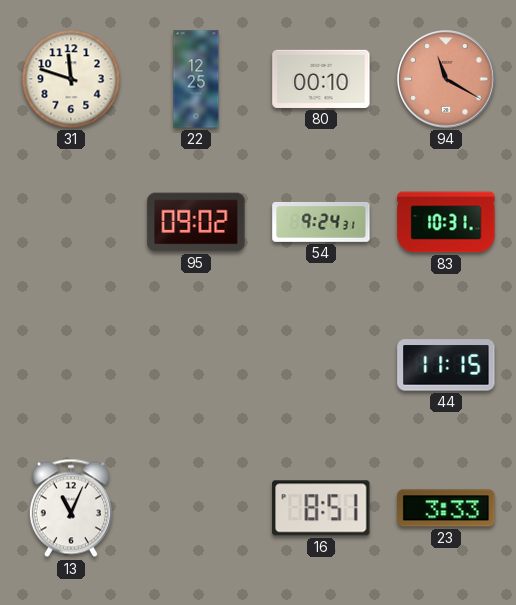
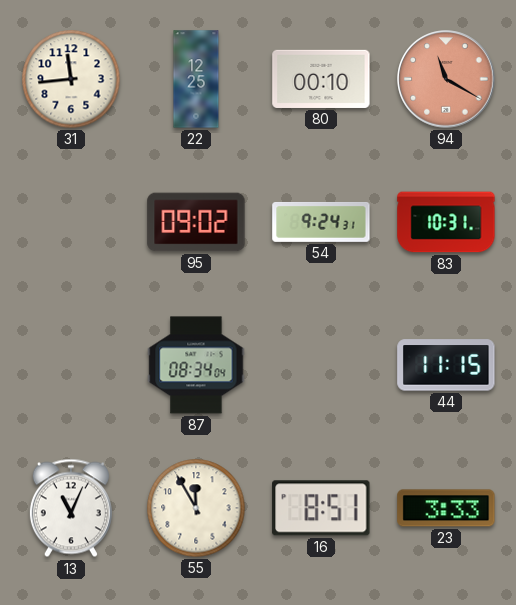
31: 11:48 -> 11:44
87: none -> 08:34
55: none -> 11:55
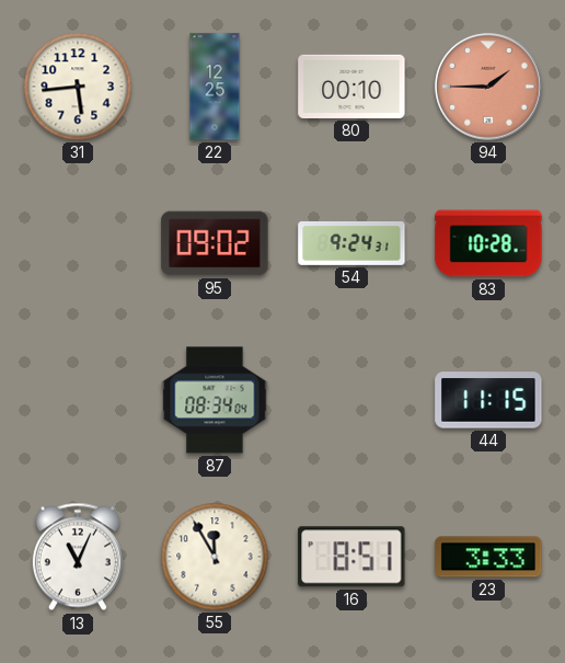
31: 11:44 -> 5:44
94: 11:20 -> 1:45
83: 10:31 -> 10:28
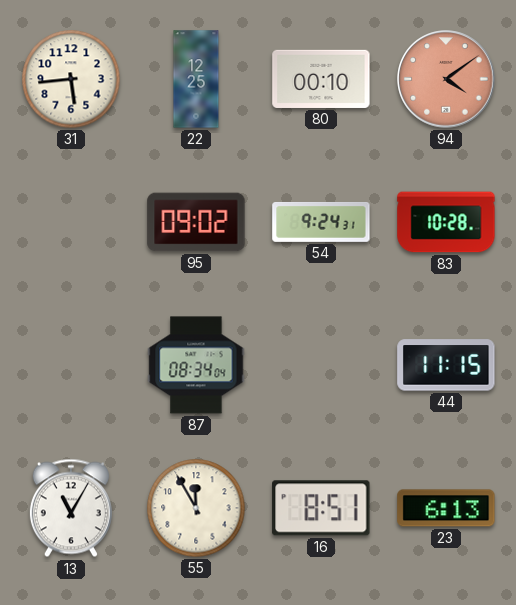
94: 1:45 -> 4:09
13: 11:04 -> 11:05
23: 3:33 -> 6:13
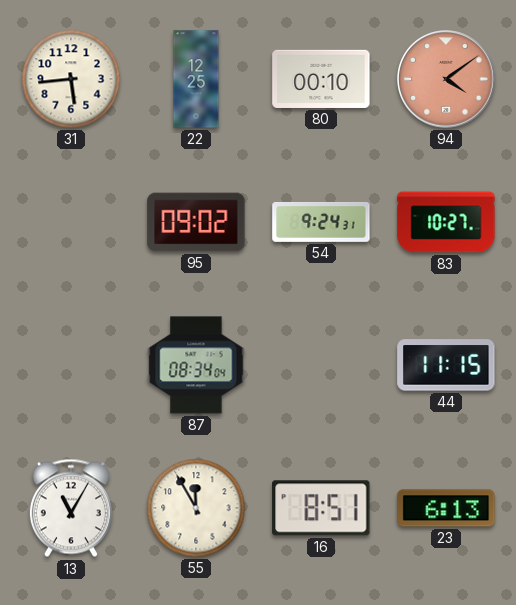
83: 10:28 -> 10:27
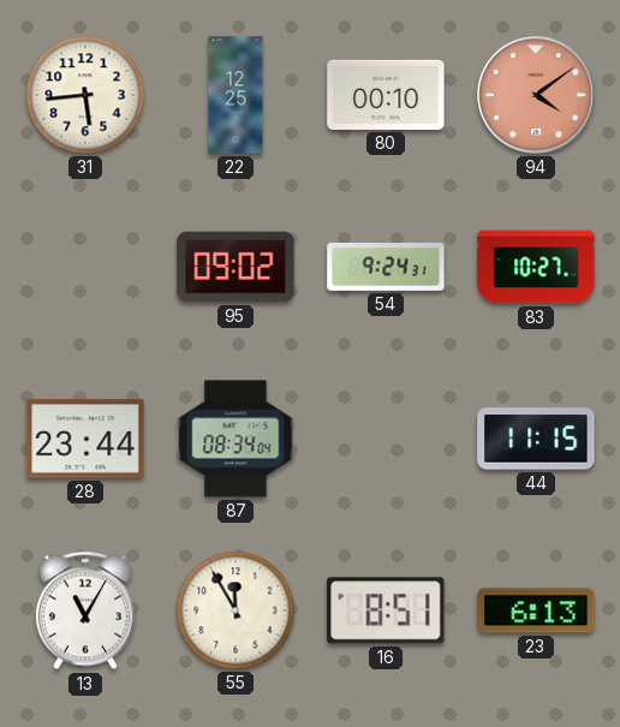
28: none -> 23:44
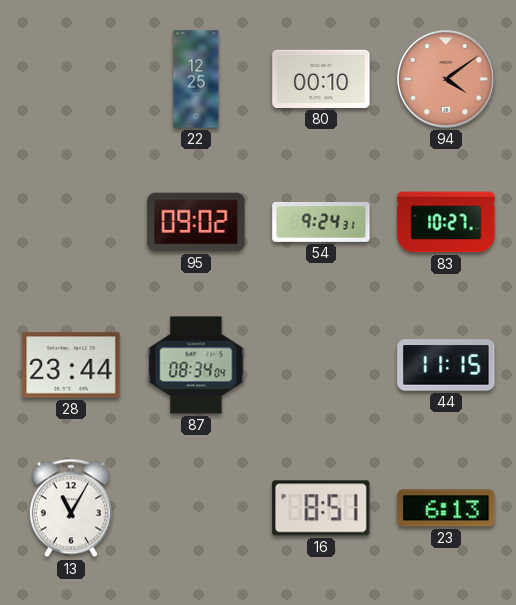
31: 5:44 -> none
55: 11:55 -> none
